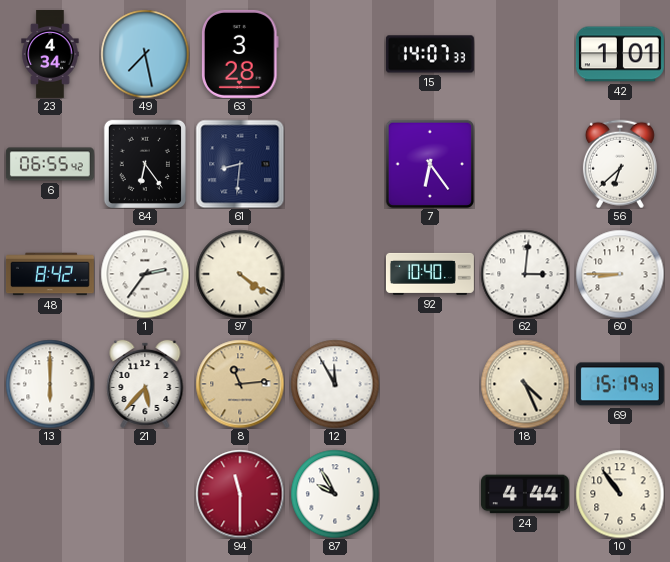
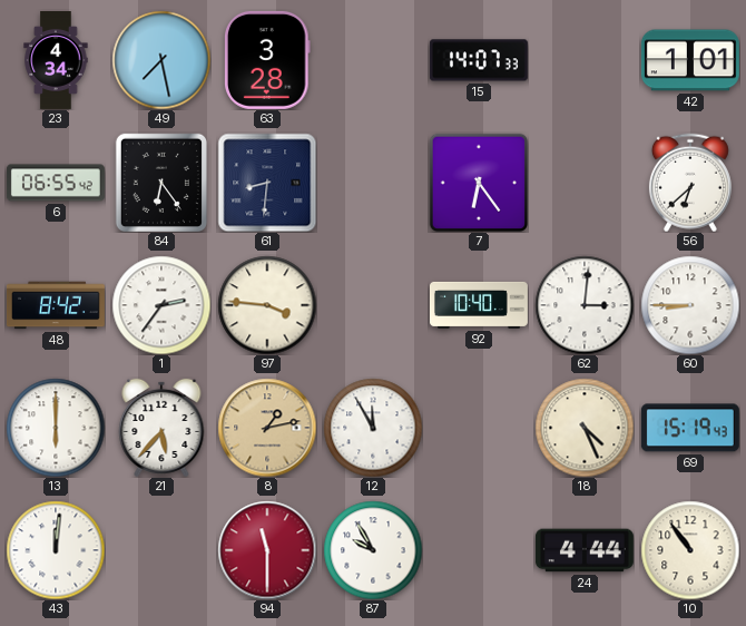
97: 4:21 -> 3:46
8: 11:14 -> 1:13
43: none -> 12:01
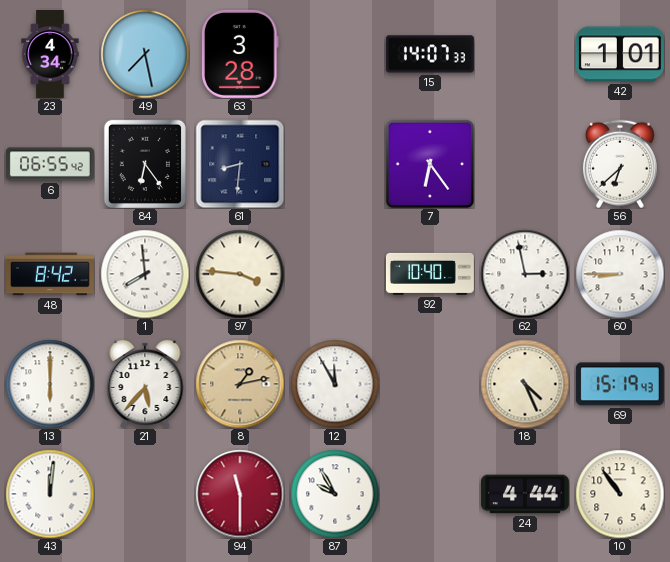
1: 2:36 -> 7:59
62: 3:01 -> 2:58
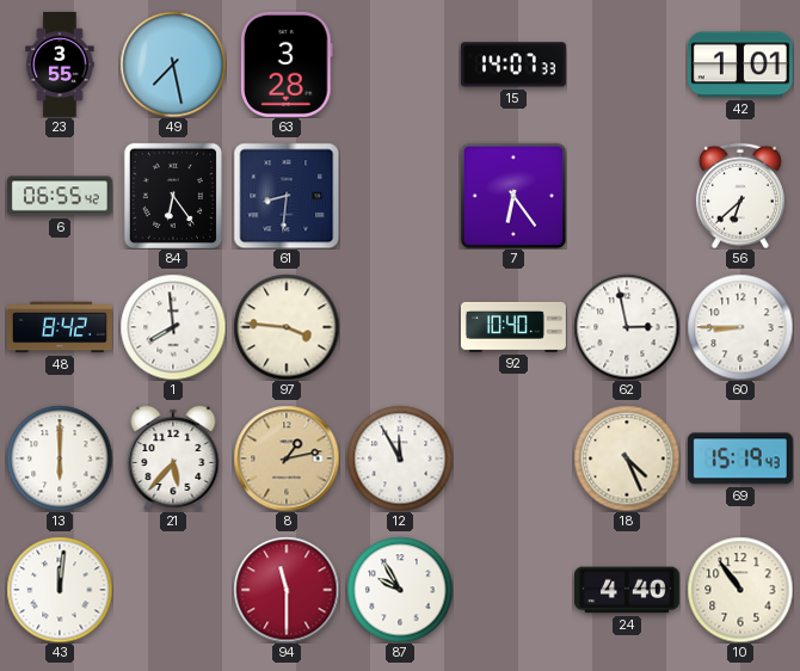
23: 4:34 -> 3:55
24: 4:44 -> 4:40
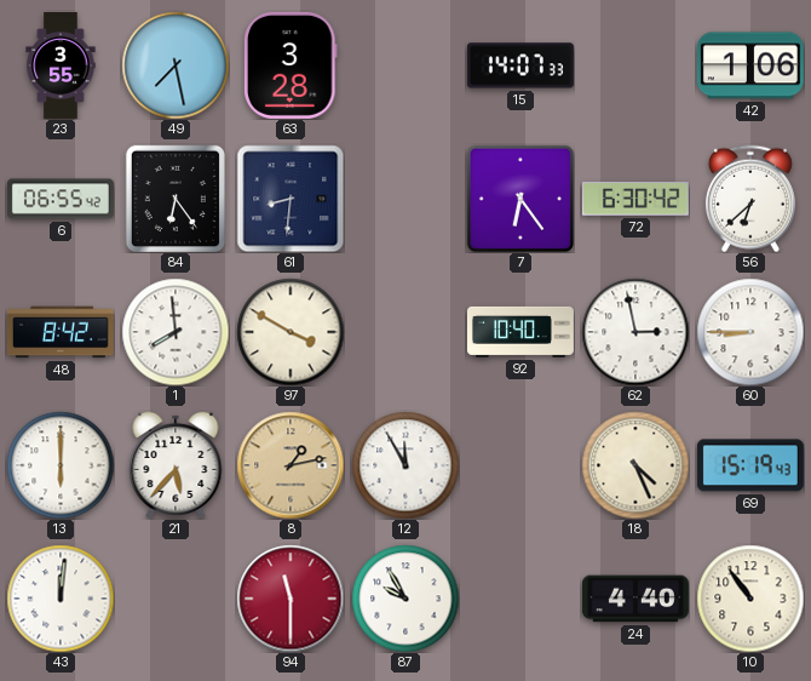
42: 1:01 -> 1:06
72: none -> 6:30
97: 3:46 -> 3:50
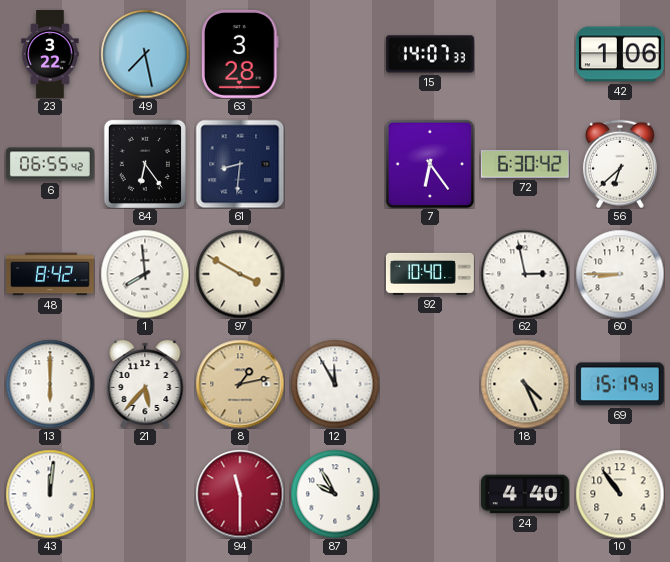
23: 3:55 -> 3:22
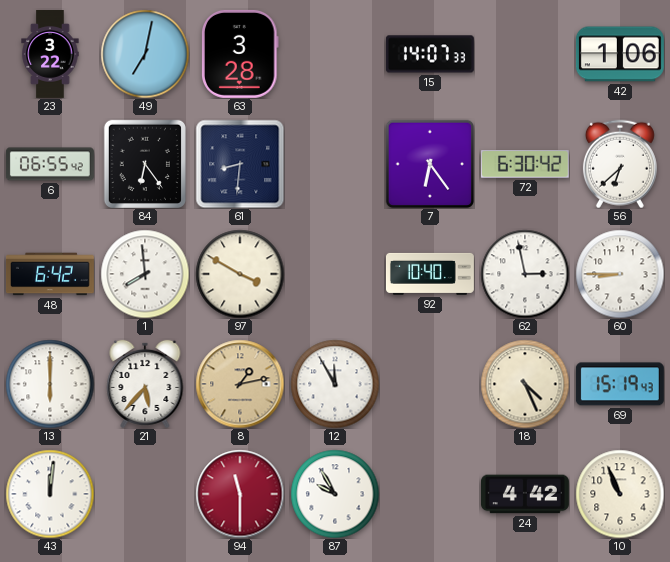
49: 7:28 -> 7:02
48: 8:42 -> 6:42
24: 4:40 -> 4:42
10: 10:54 -> 10:56
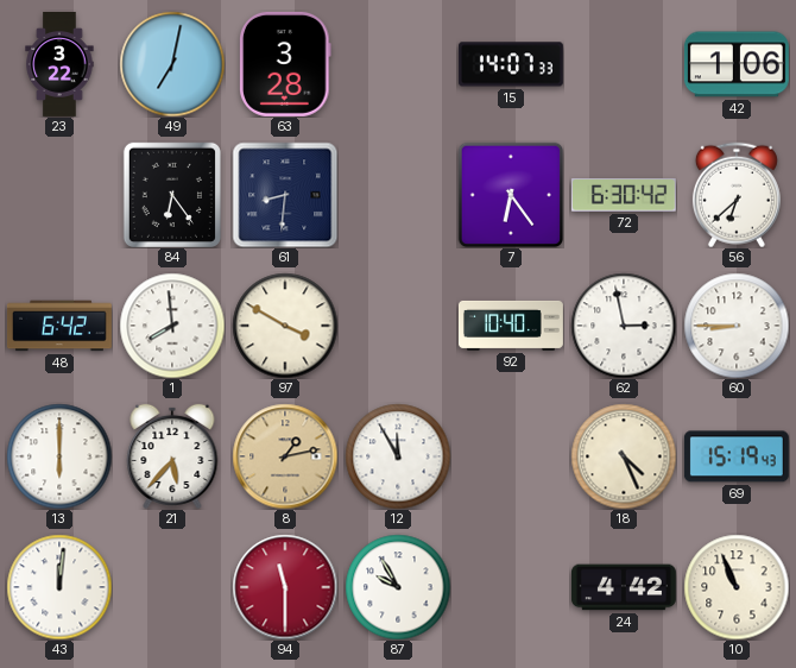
6: 06:55 -> none
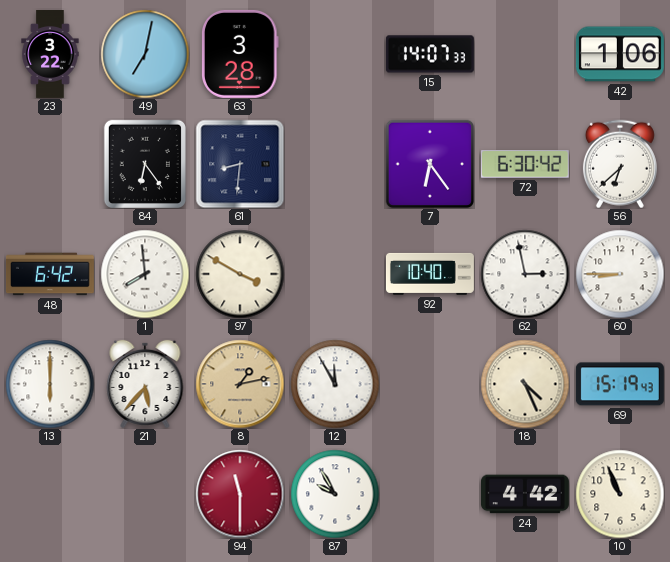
43: 12:01 -> none
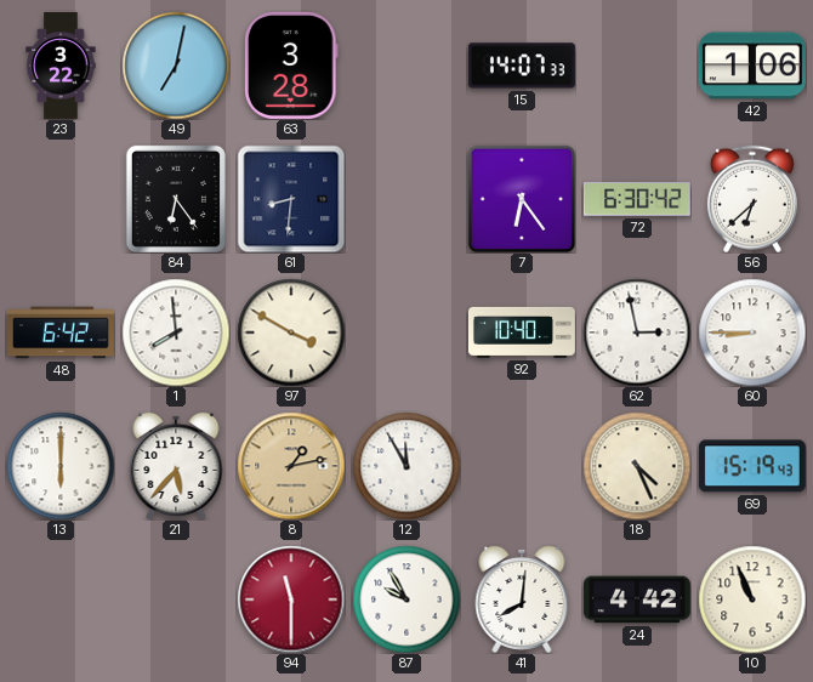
41: none -> 8:01
